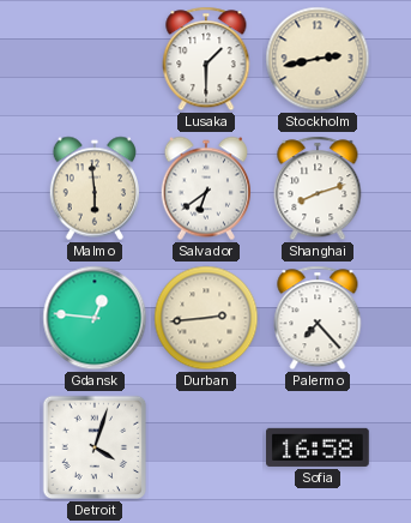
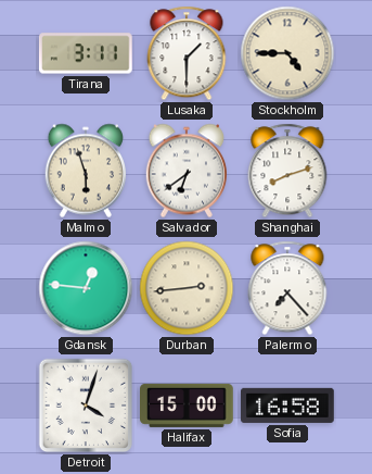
Tirana: none -> 3:11
Stockholm: 2:43 -> 4:45
Malmo: 5:59 -> 5:57
Halifax: none -> 15:00
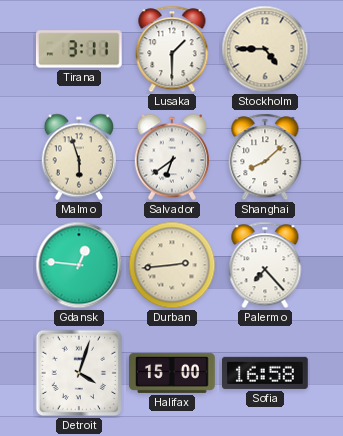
Shanghai: 8:12 -> 8:08
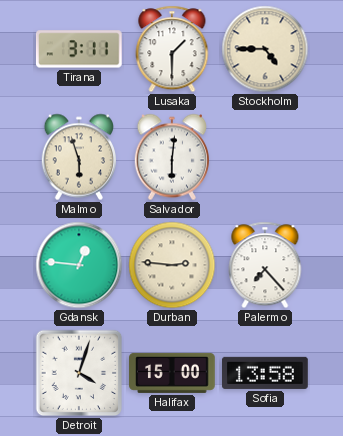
Salvador: 6:39 -> 6:01
Shanghai: 8:08 -> none
Durban: 2:44 -> 2:46
Sofia: 16:58 -> 13:58
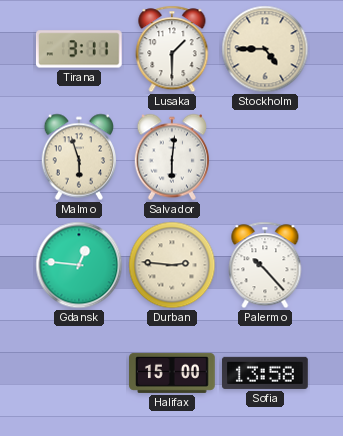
Palermo: 7:23 -> 10:23
Detroit: 4:03 -> none
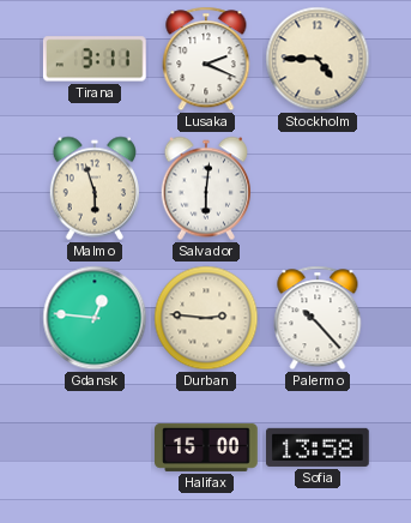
Lusaka: 1:30 -> 2:19
